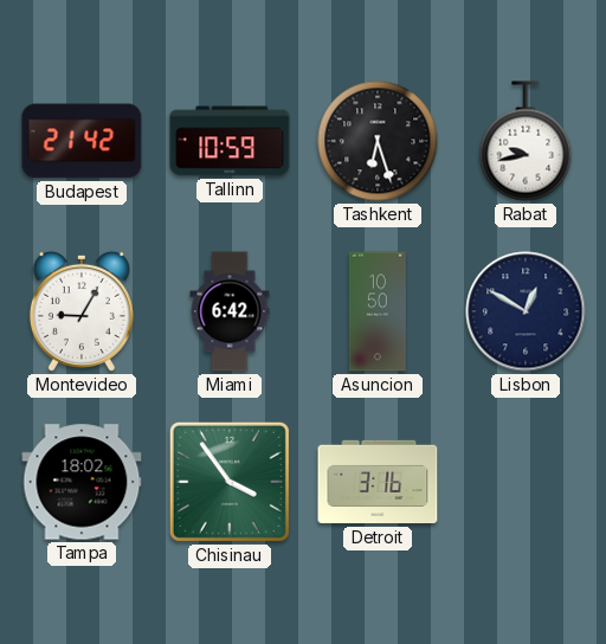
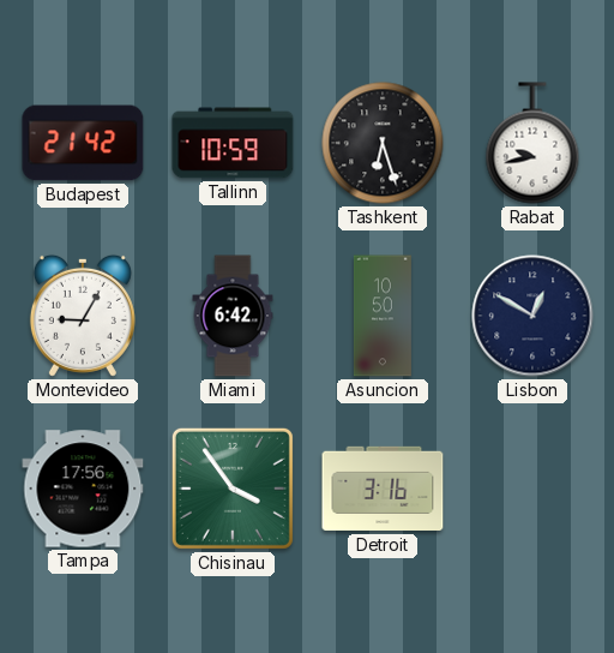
Tampa: 18:02 -> 17:56
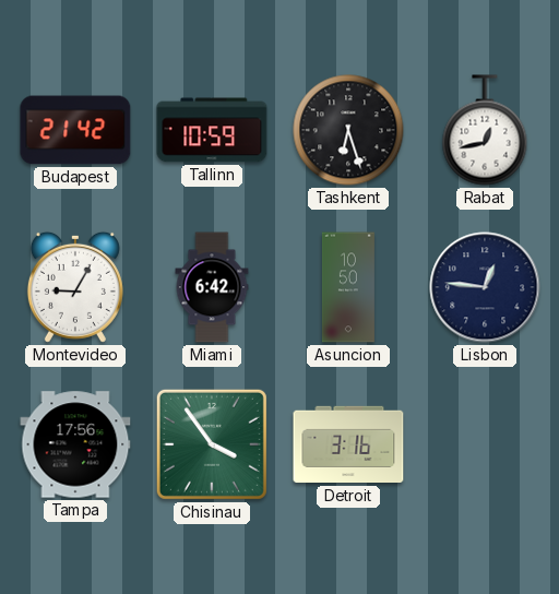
Rabat: 9:43 -> 12:43
Lisbon: 12:50 -> 12:46
